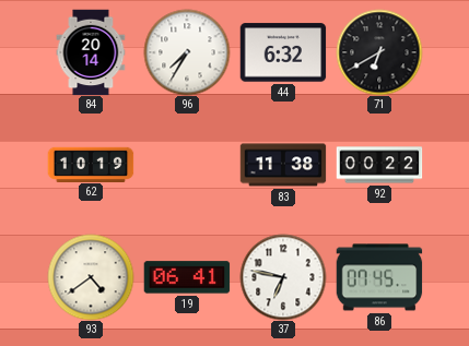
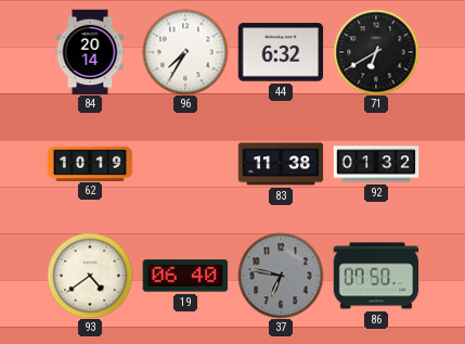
92: 00:22 -> 01:32
19: 06:41 -> 06:40
37 dial: white -> grey
86: 07:45 -> 07:50
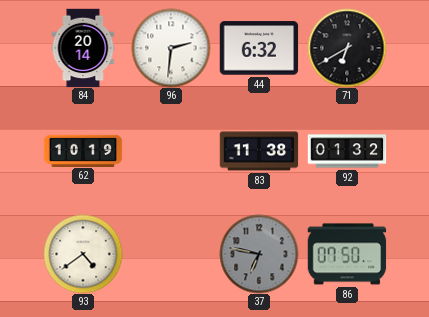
96: 7:35 -> 2:31
19: 06:40 -> none
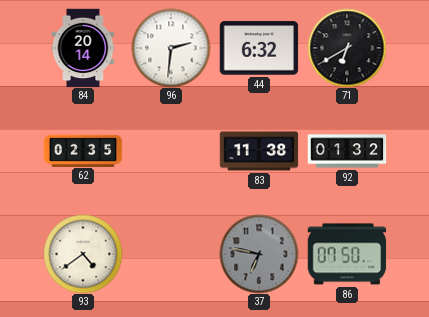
62: 10:19 -> 02:35
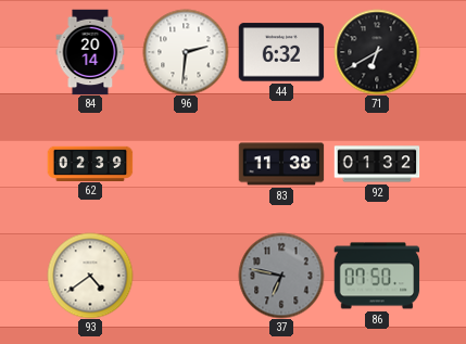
62: 02:35 -> 02:39
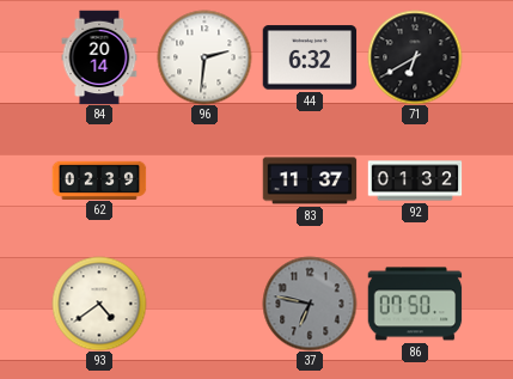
83: 11:38 -> 11:37
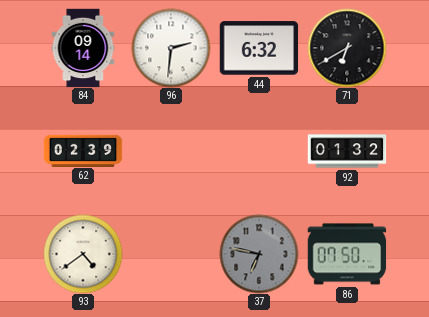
84: 20:14 -> 09:14
83: 11:37 -> none
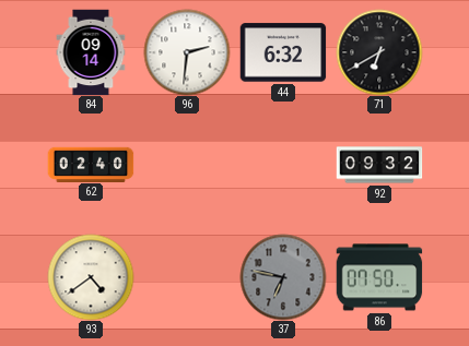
62: 02:39 -> 02:40
92: 01:32 -> 09:32
